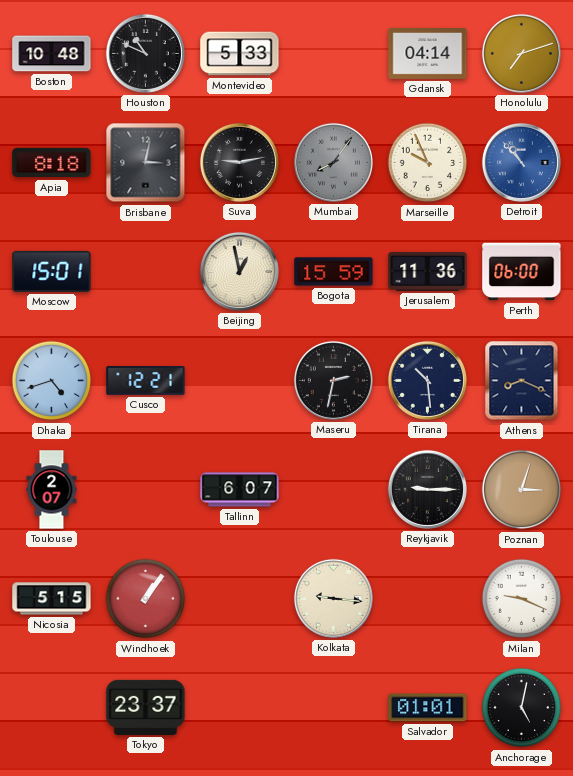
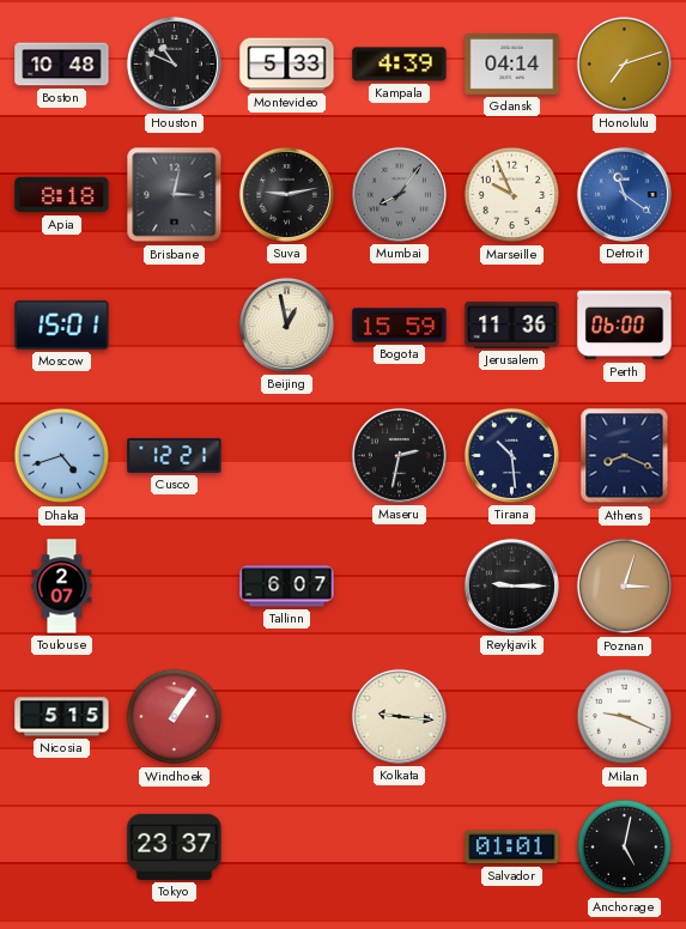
Kampala: none -> 4:39
Detroit: 10:53 -> 11:21
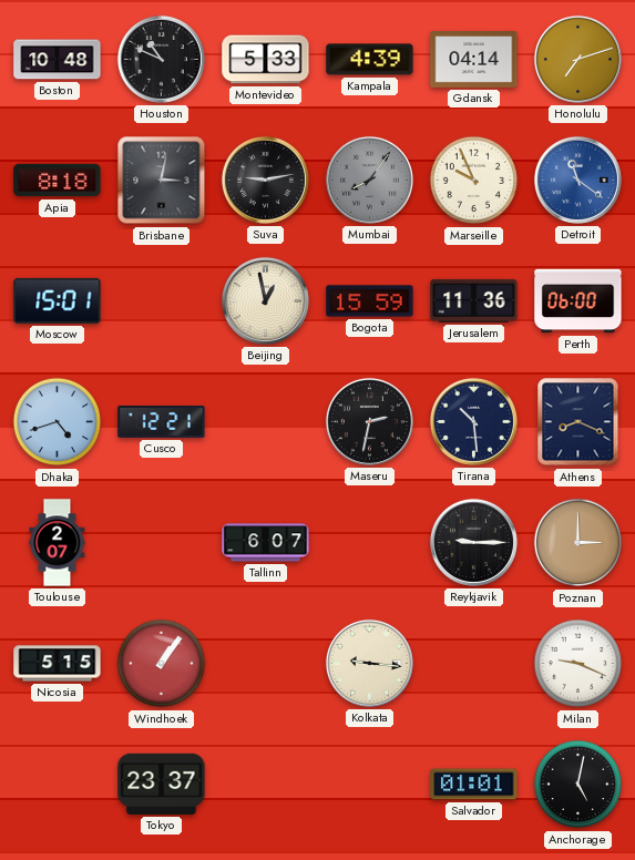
Poznan: 3:03 -> 3:00
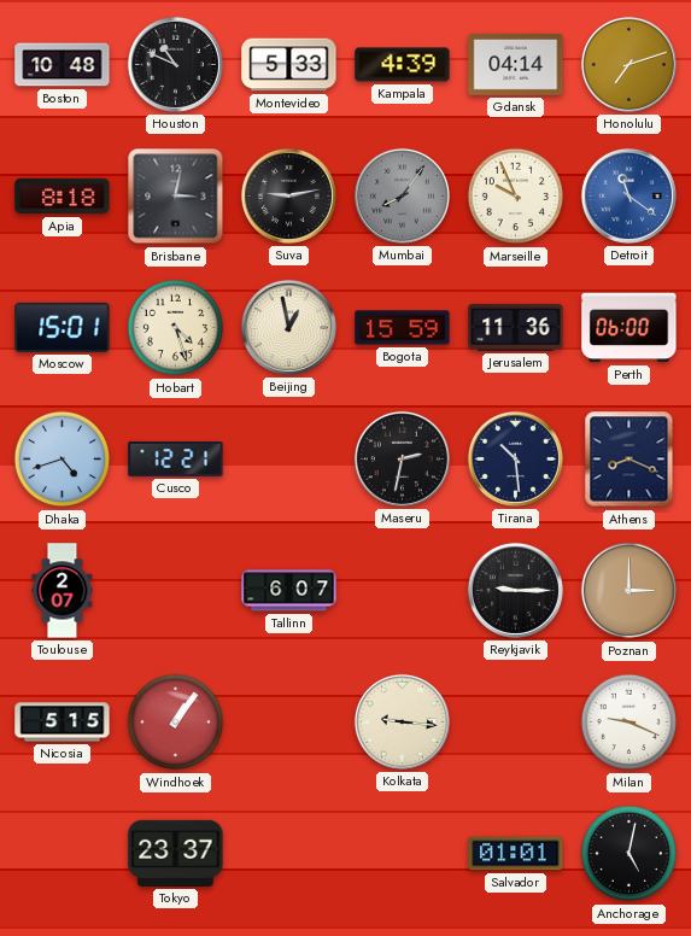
Hobart: none -> 4:27
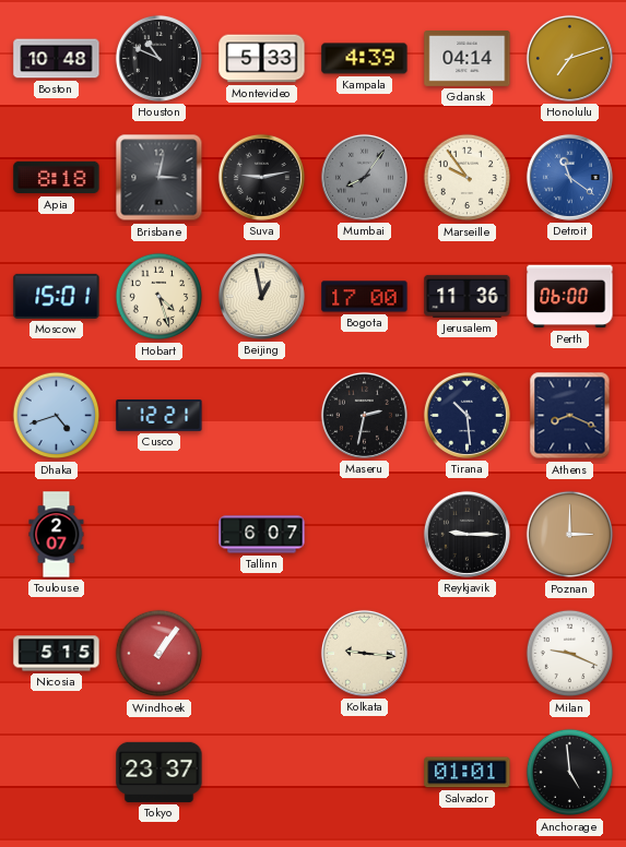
Marseille: 9:56 -> 9:54
Bogota: 15:59 -> 17:00
Anchorage: 5:02 -> 4:59
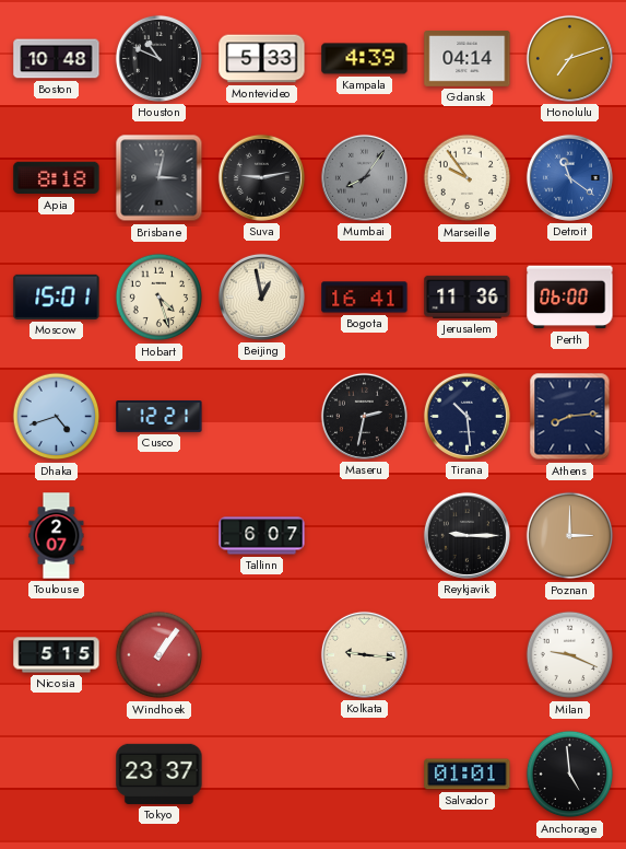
Bogota: 17:00 -> 16:41
Athens: 8:19 -> 8:14
